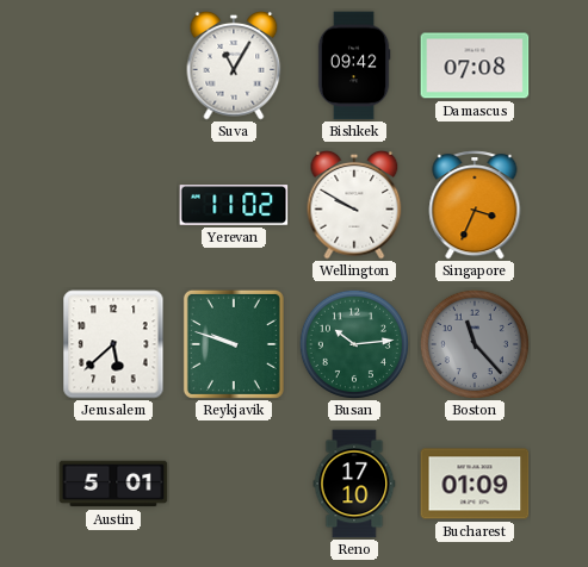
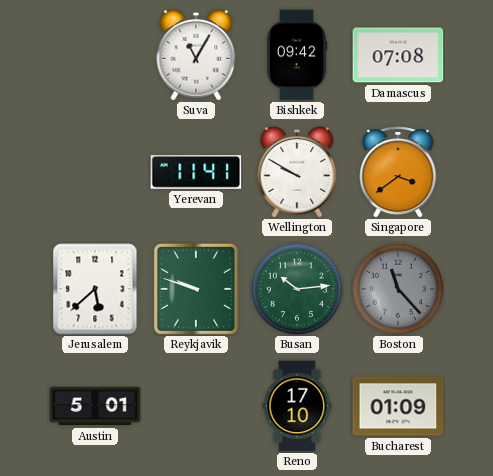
Yerevan: 11:02 -> 11:41
Singapore: 3:34 -> 3:39
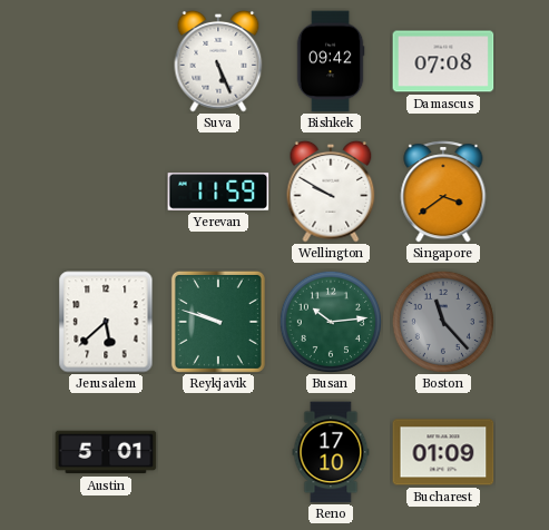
Suva: 11:05 -> 5:26
Yerevan: 11:41 -> 11:59
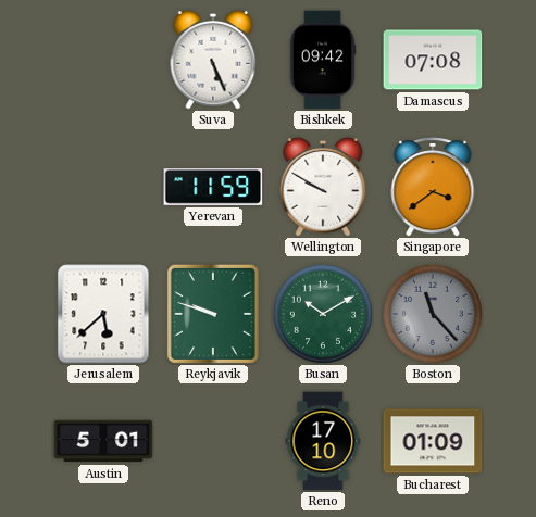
Busan: 10:14 -> 10:10
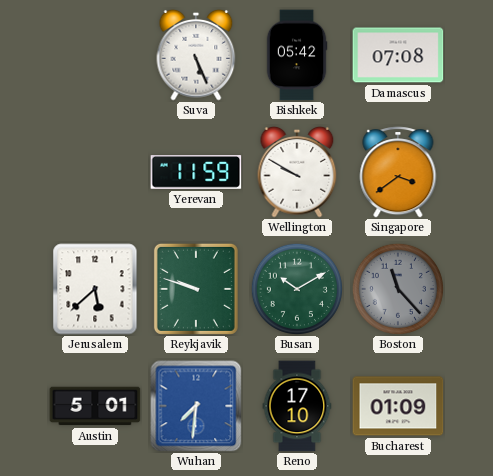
Bishkek: 09:42 -> 05:42
Wuhan: none -> 7:31
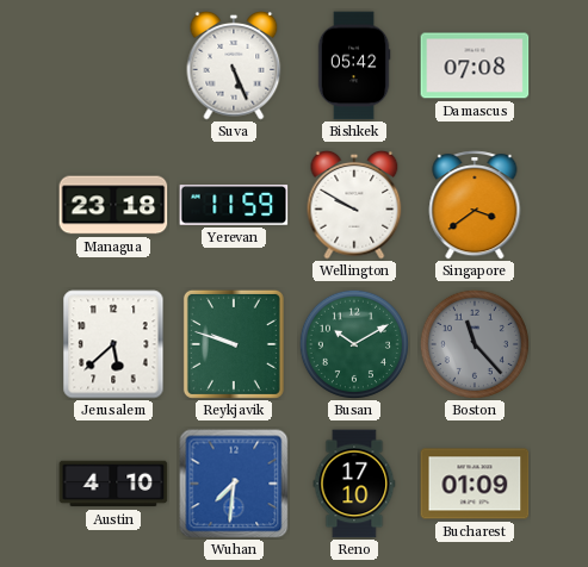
Managua: none -> 23:18
Austin: 5:01 -> 4:10
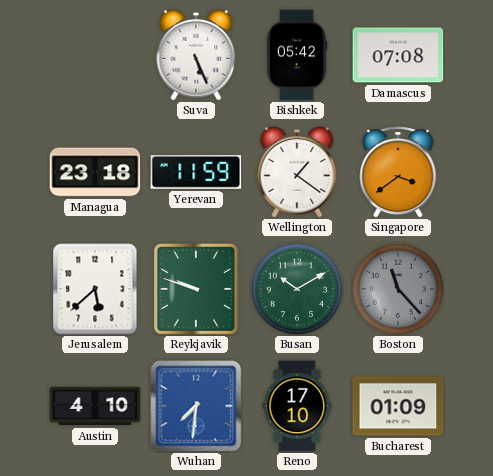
Wellington: 9:50 -> 1:21
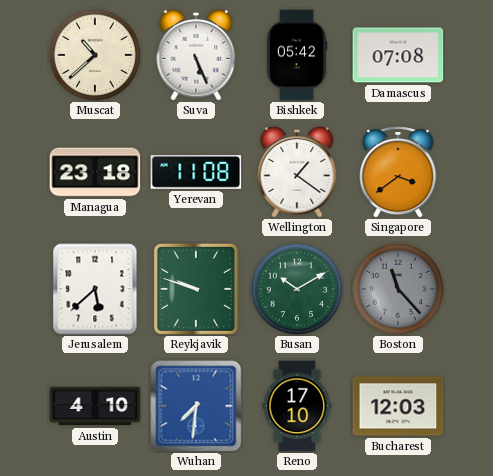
Muscat: none -> 10:38
Yerevan: 11:59 -> 11:08
Bucharest: 01:09 -> 12:03
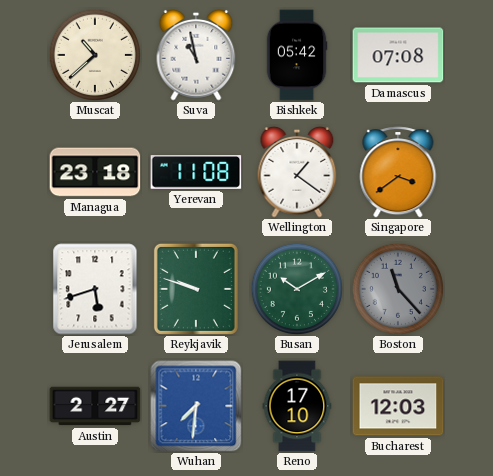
Suva: 5:26 -> 10:58
Jerusalem: 5:38 -> 5:42
Austin: 4:10 -> 2:27
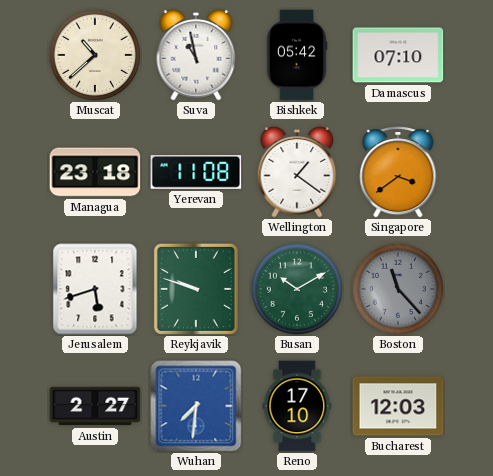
Damascus: 07:08 -> 07:10
